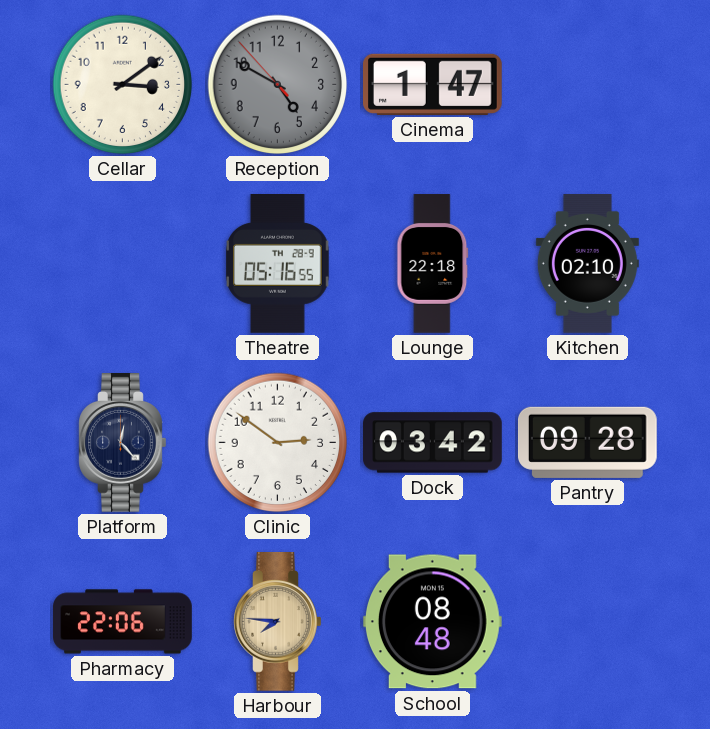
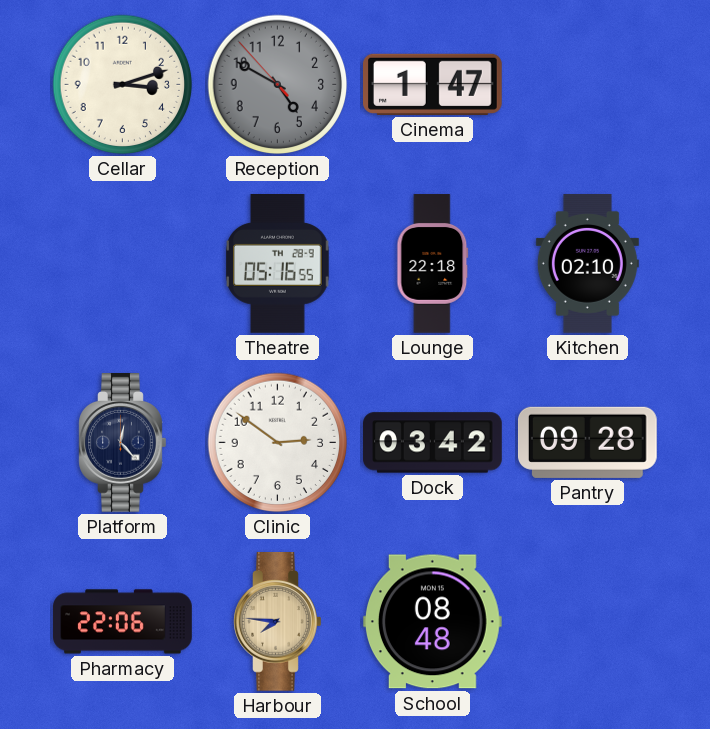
Cellar: 3:09 -> 3:12
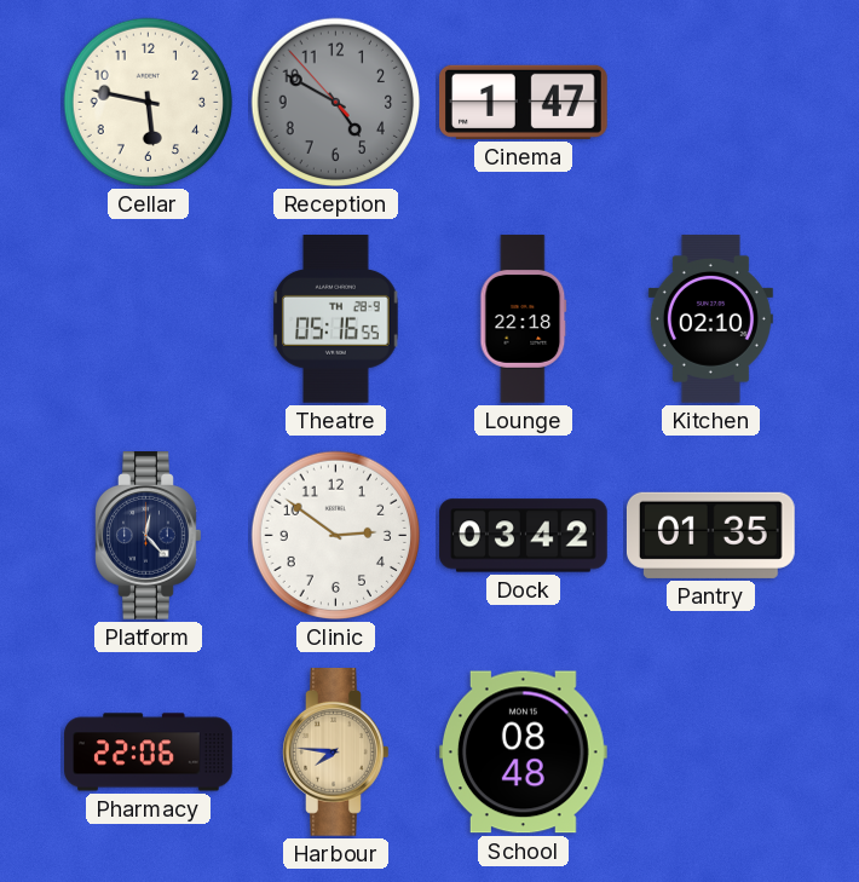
Cellar: 3:12 -> 5:47
Pantry: 09:28 -> 01:35
